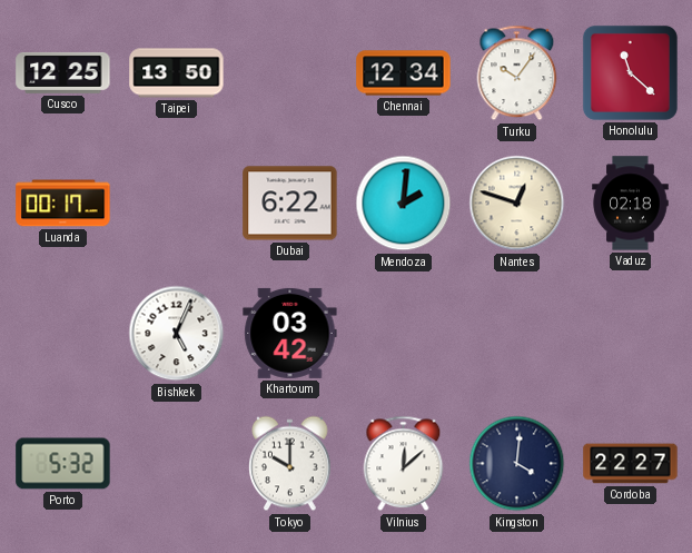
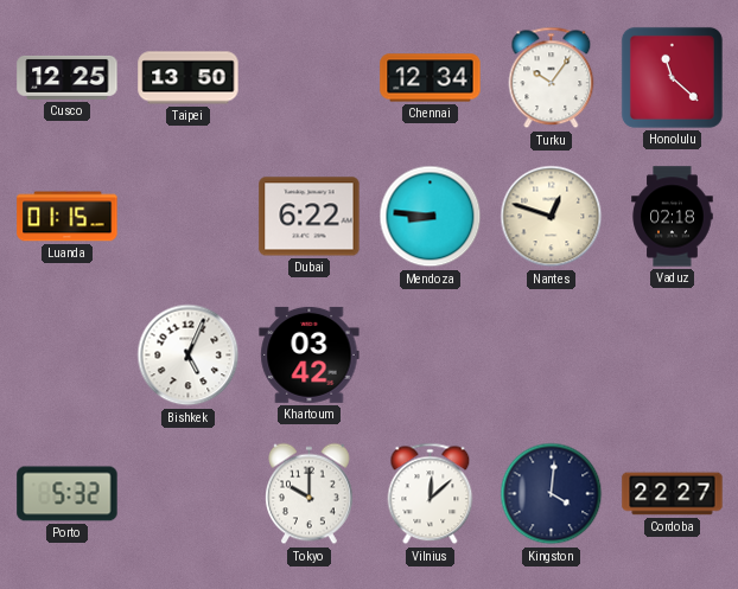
Luanda: 00:17 -> 01:15
Mendoza: 2:01 -> 8:46
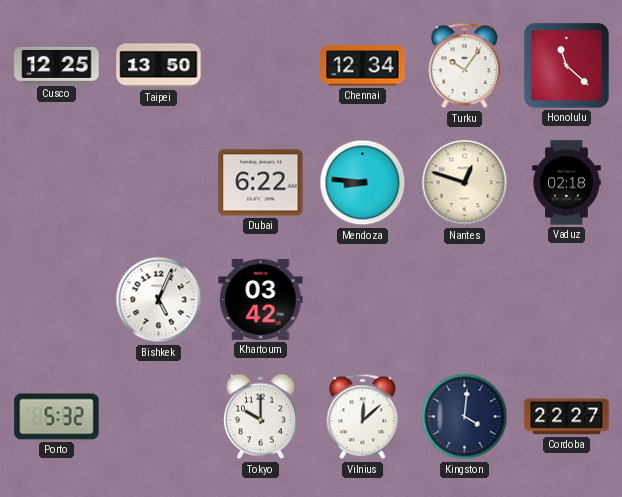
Luanda: 01:15 -> none
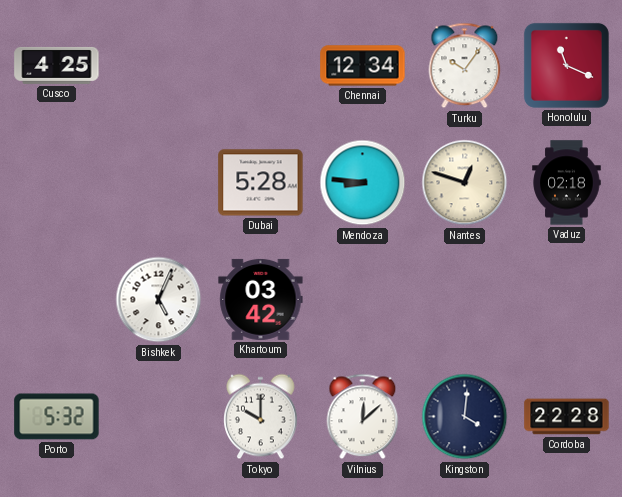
Cusco: 12:25 -> 4:25
Taipei: 13:50 -> none
Honolulu: 11:22 -> 11:19
Dubai: 6:22 -> 5:28
Cordoba: 22:27 -> 22:28
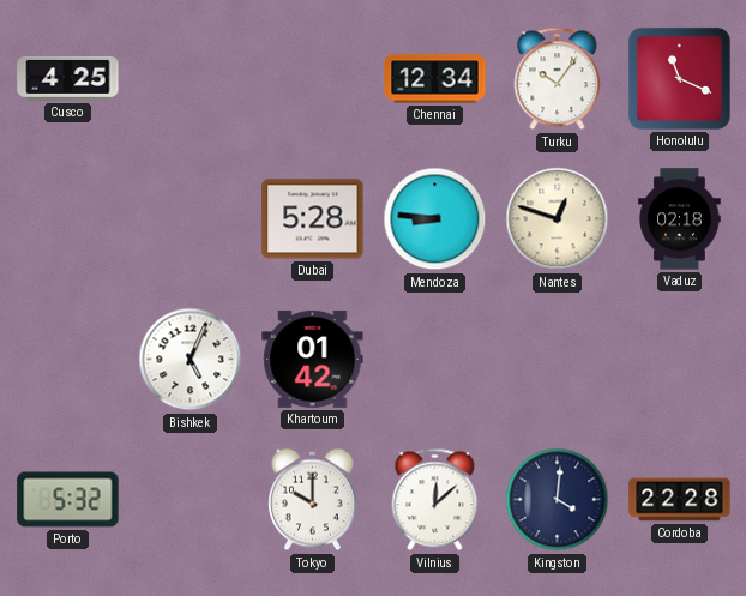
Khartoum: 03:42 -> 01:42
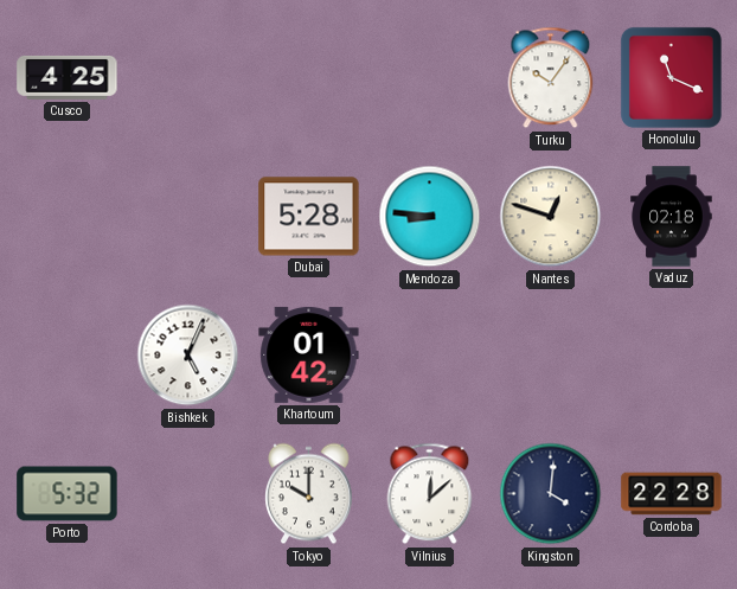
Chennai: 12:34 -> none
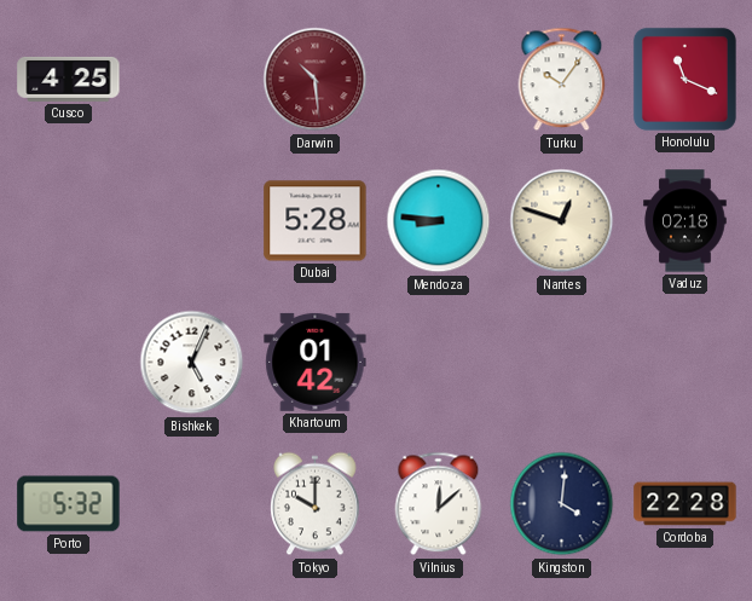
Darwin: none -> 10:29
